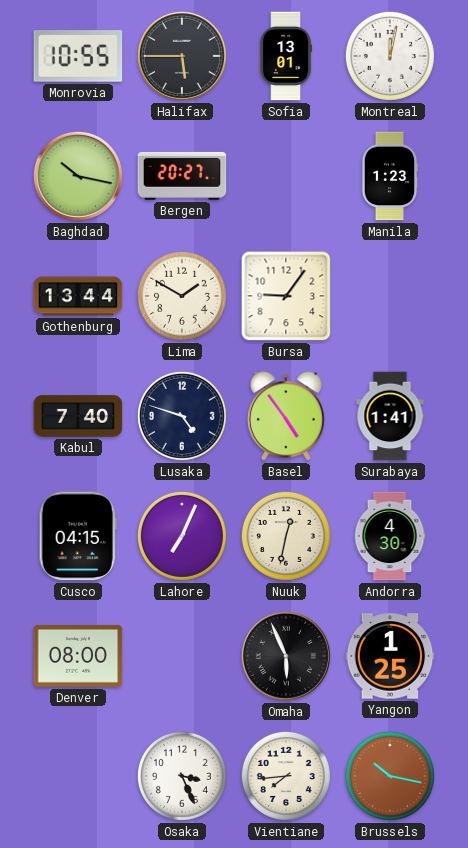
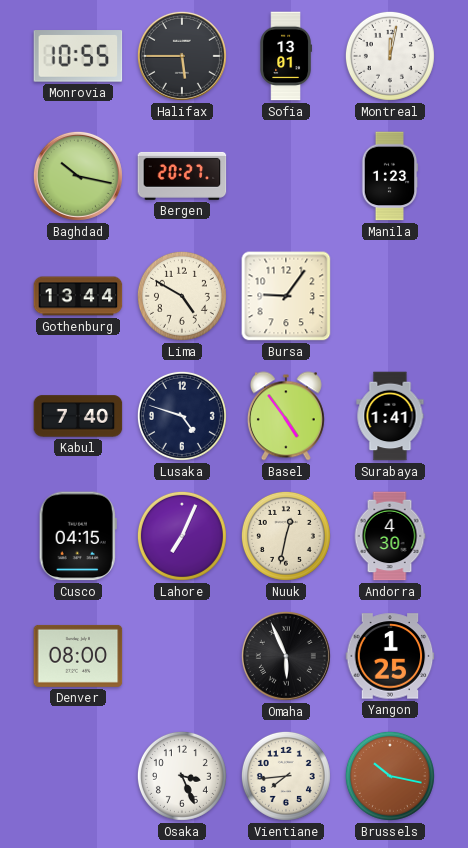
Lima: 1:50 -> 4:50
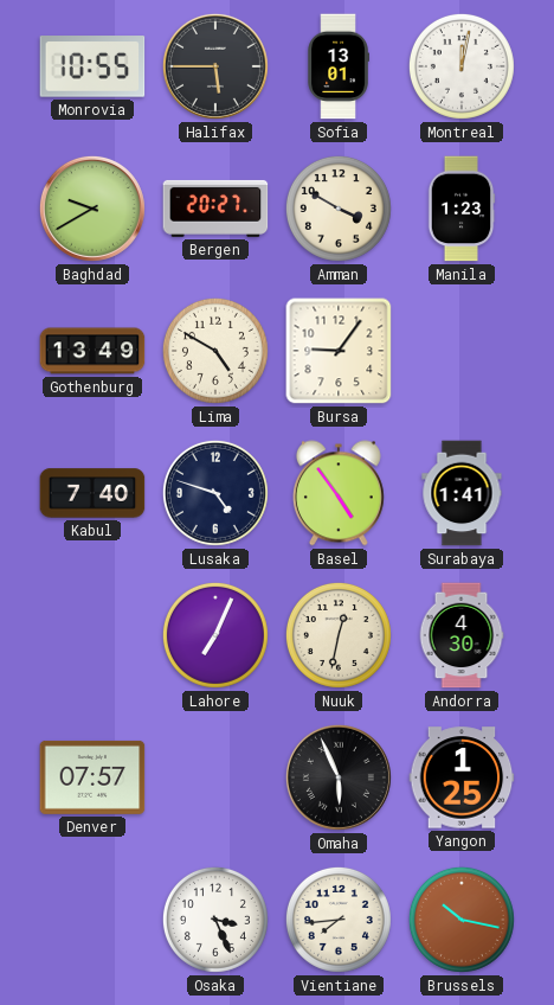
Baghdad: 10:17 -> 9:40
Amman: none -> 3:50
Gothenburg: 13:44 -> 13:49
Cusco: 04:15 -> none
Denver: 08:00 -> 07:57
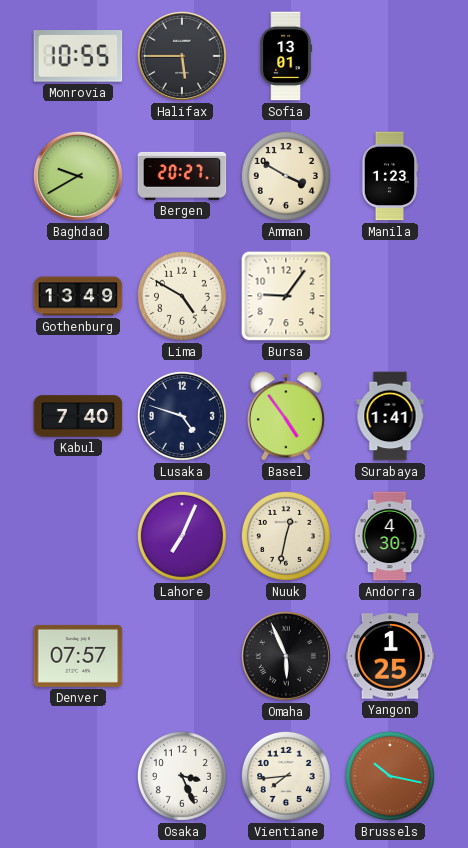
Montreal: 12:02 -> none
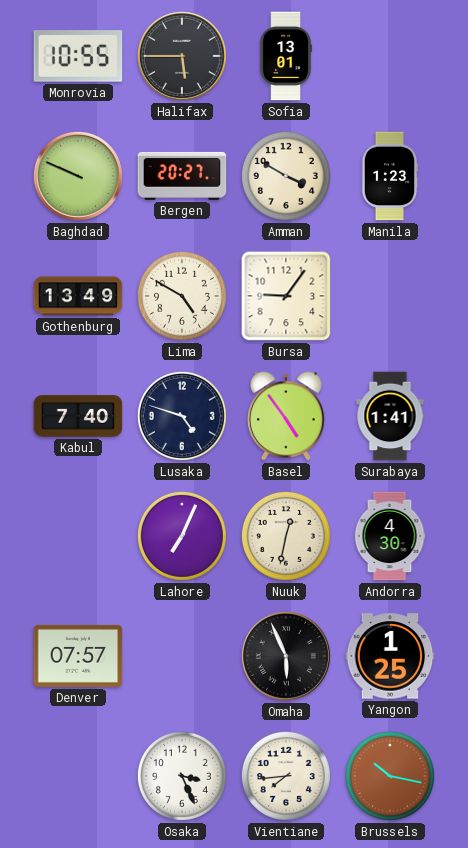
Baghdad: 9:40 -> 9:49
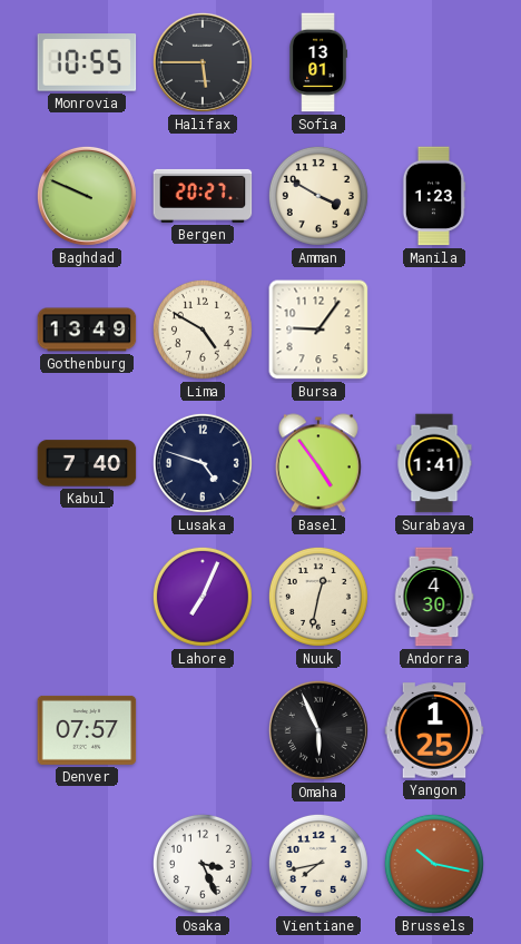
Vientiane: 7:44 -> 7:43
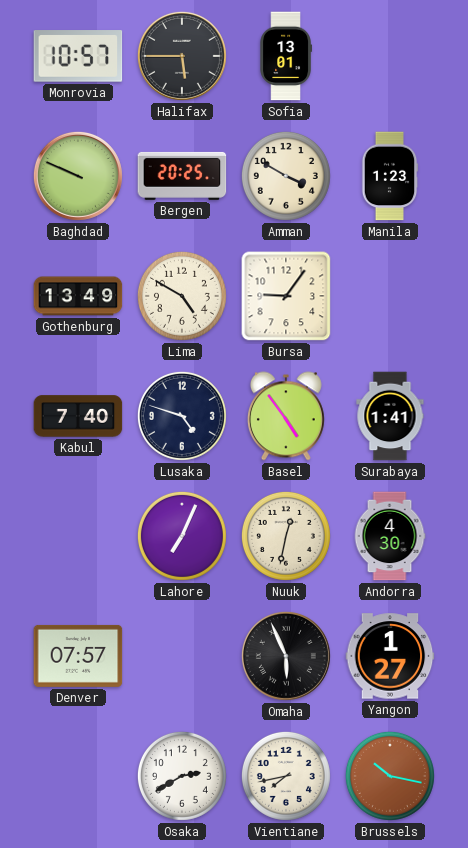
Monrovia: 10:55 -> 10:57
Bergen: 20:27 -> 20:25
Yangon: 1:25 -> 1:27
Osaka: 3:26 -> 2:40
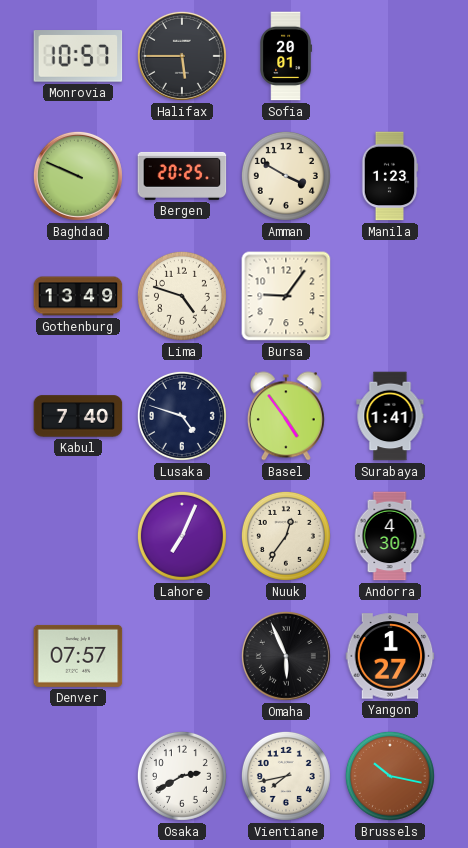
Sofia: 13:01 -> 20:01
Lima: 4:50 -> 4:48
Nuuk: 12:32 -> 12:36
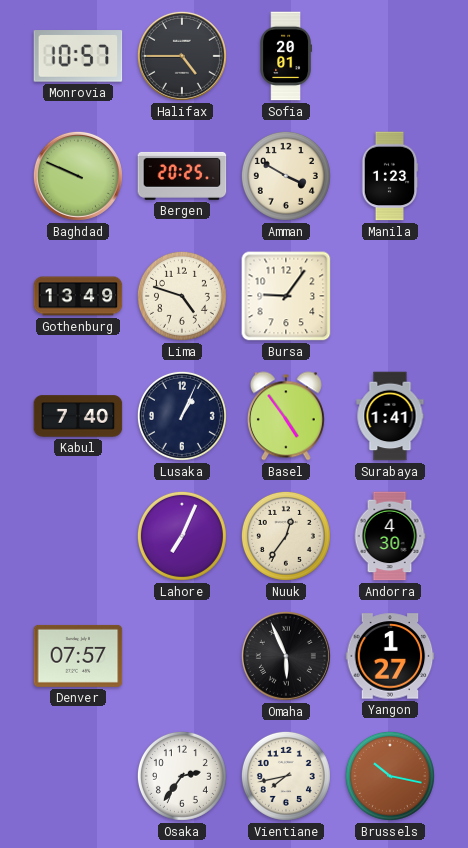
Halifax: 5:45 -> 4:45
Lusaka: 4:48 -> 1:04
Osaka: 2:40 -> 2:36
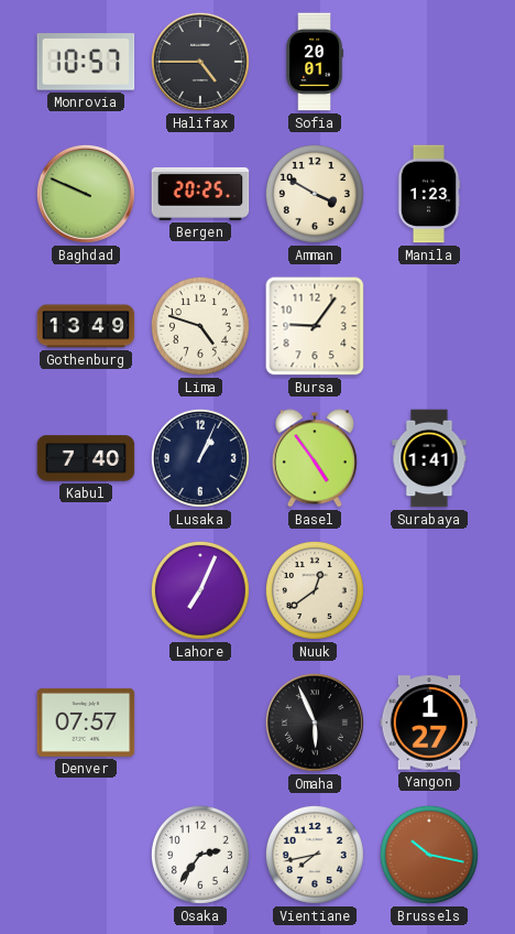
Nuuk: 12:36 -> 12:39
Andorra: 4:30 -> none
